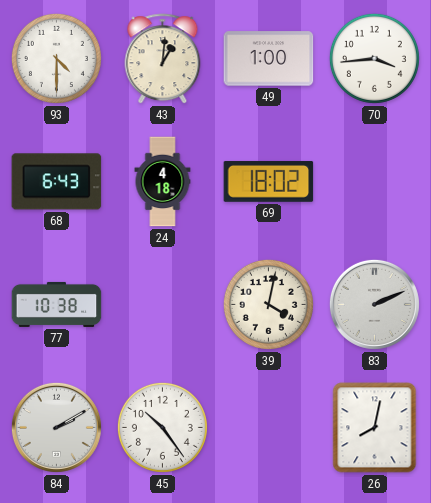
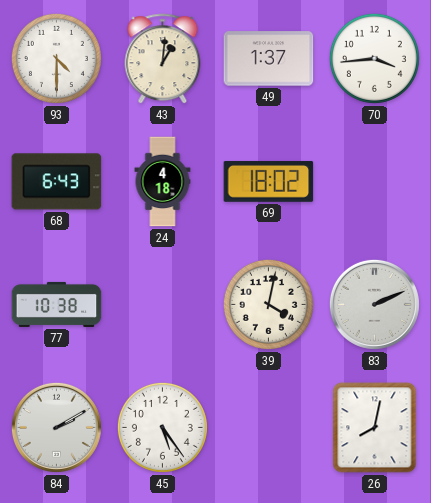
49: 1:00 -> 1:37
45: 10:24 -> 5:24
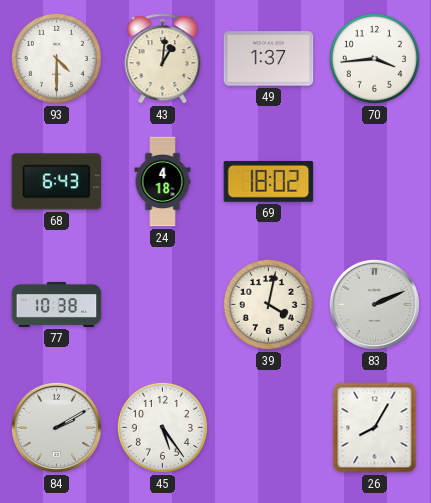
26: 8:02 -> 8:05
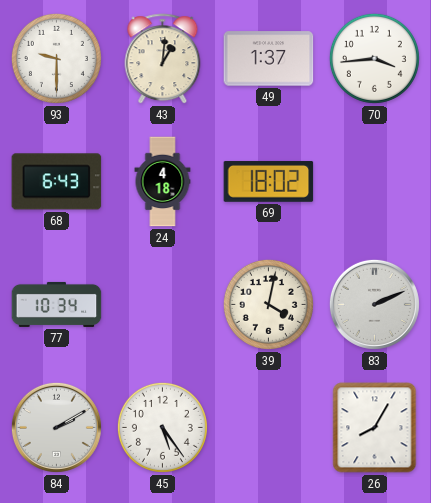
93: 4:30 -> 9:30
77: 10:38 -> 10:34
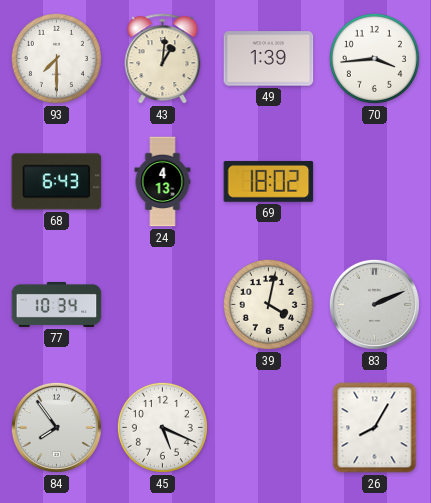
93: 9:30 -> 7:30
49: 1:37 -> 1:39
24: 4:18 -> 4:13
84: 2:10 -> 7:54
45: 5:24 -> 5:19
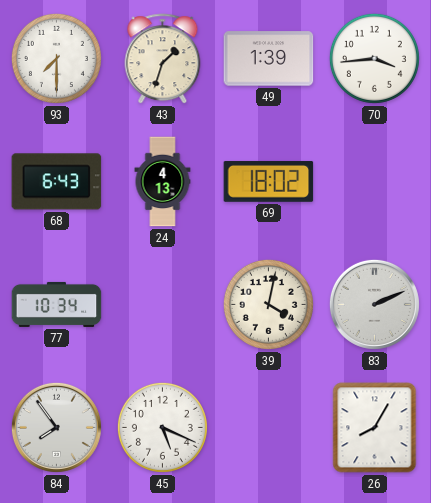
43: 1:01 -> 1:33
